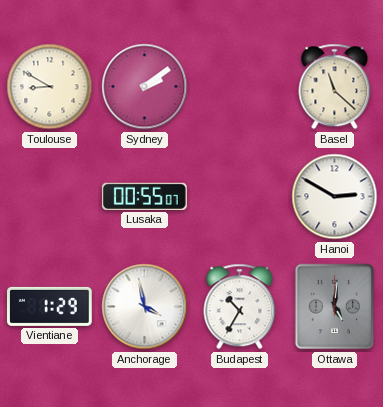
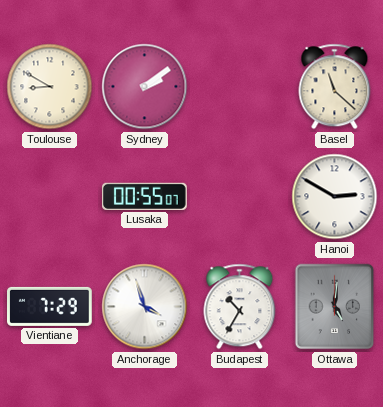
Vientiane: 1:29 -> 7:29
Anchorage: 3:58 -> 3:57
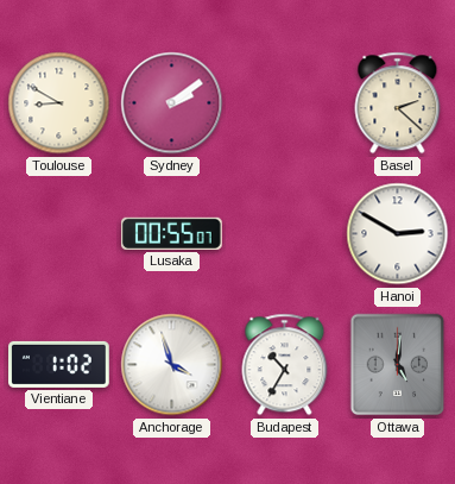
Basel: 11:22 -> 2:22
Vientiane: 7:29 -> 1:02
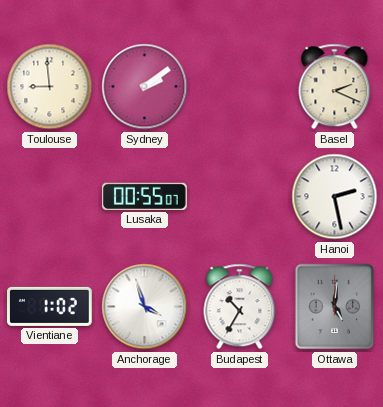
Toulouse: 8:50 -> 8:59
Basel: 2:22 -> 2:19
Hanoi: 2:50 -> 2:28
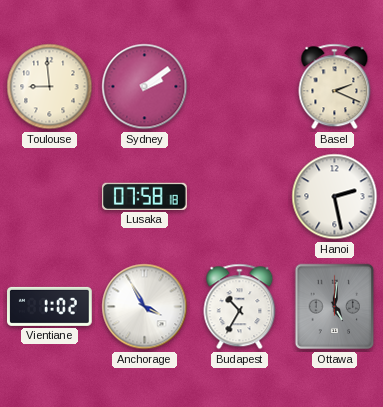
Lusaka: 00:55 -> 07:58
Anchorage: 3:57 -> 3:55
